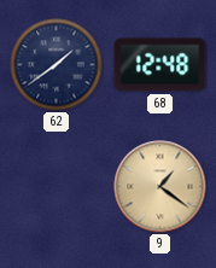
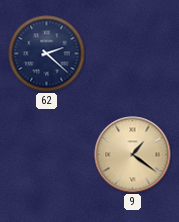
62: 1:39 -> 2:22
68: 12:48 -> none
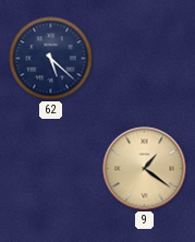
62: 2:22 -> 5:22
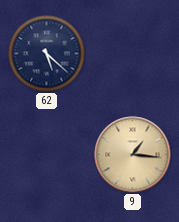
9: 1:21 -> 1:16
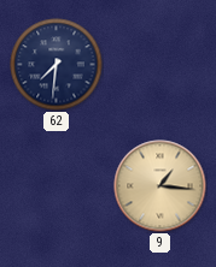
62: 5:22 -> 7:31
